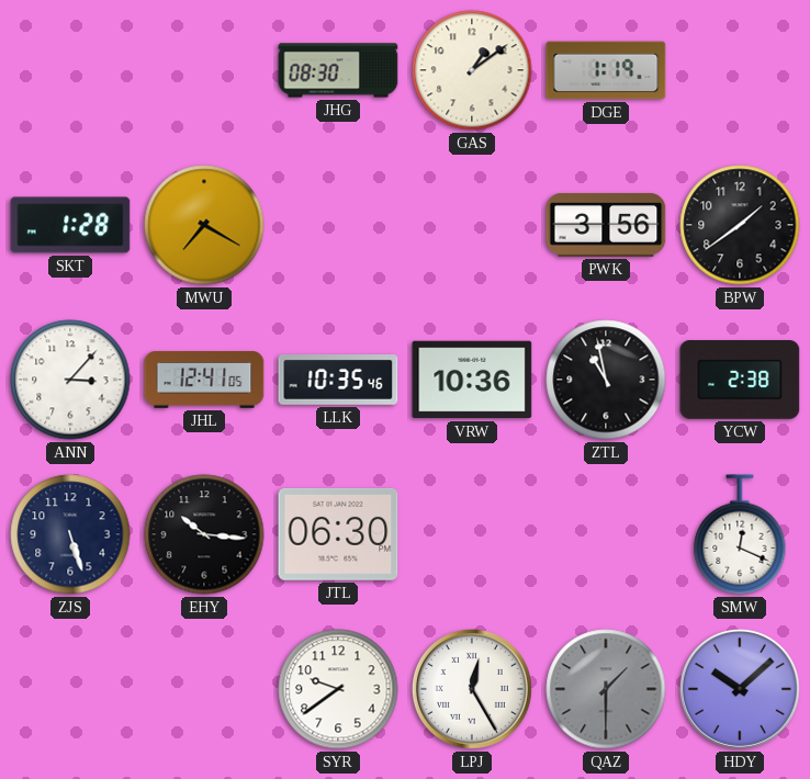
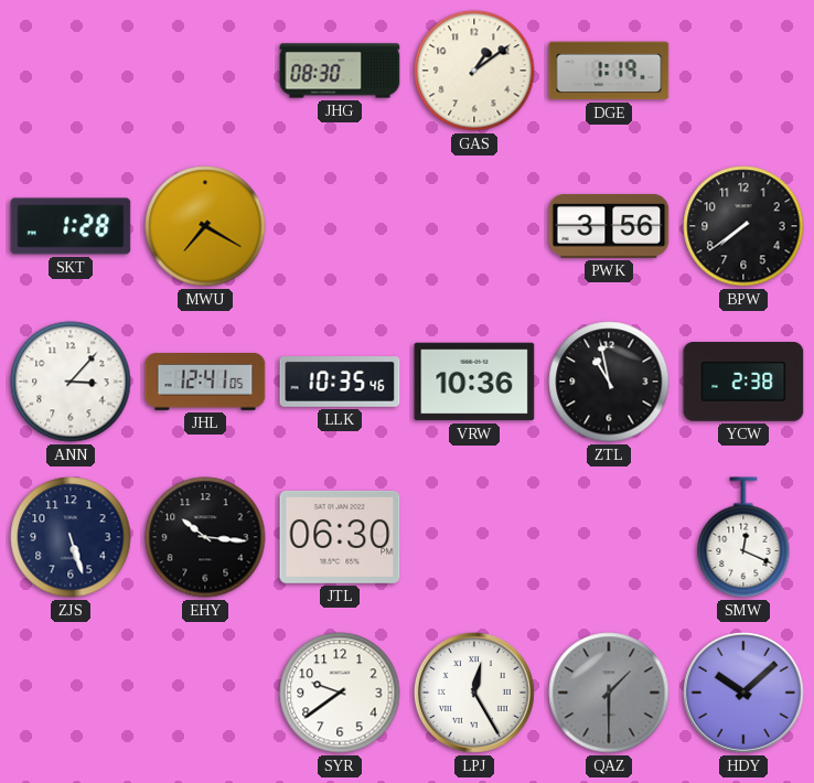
BPW: 1:39 -> 7:39
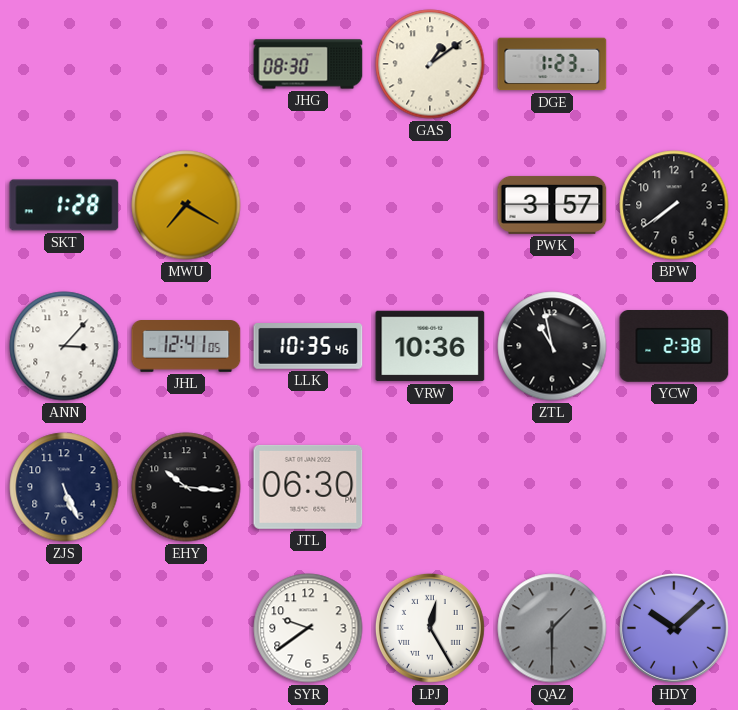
DGE: 1:19 -> 1:23
PWK: 3:56 -> 3:57
ZJS: 5:27 -> 5:26
SMW: 12:19 -> none
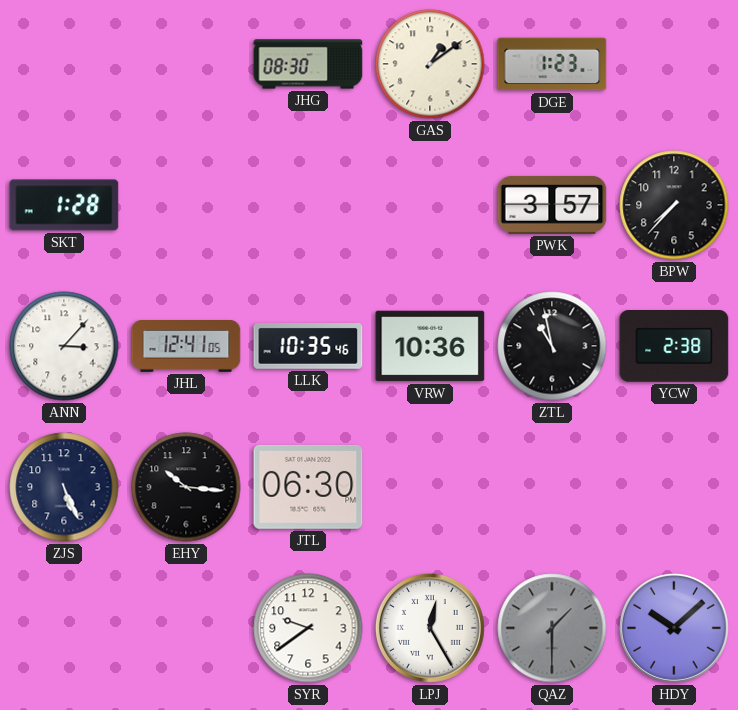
MWU: 7:20 -> none
BPW: 7:39 -> 7:37
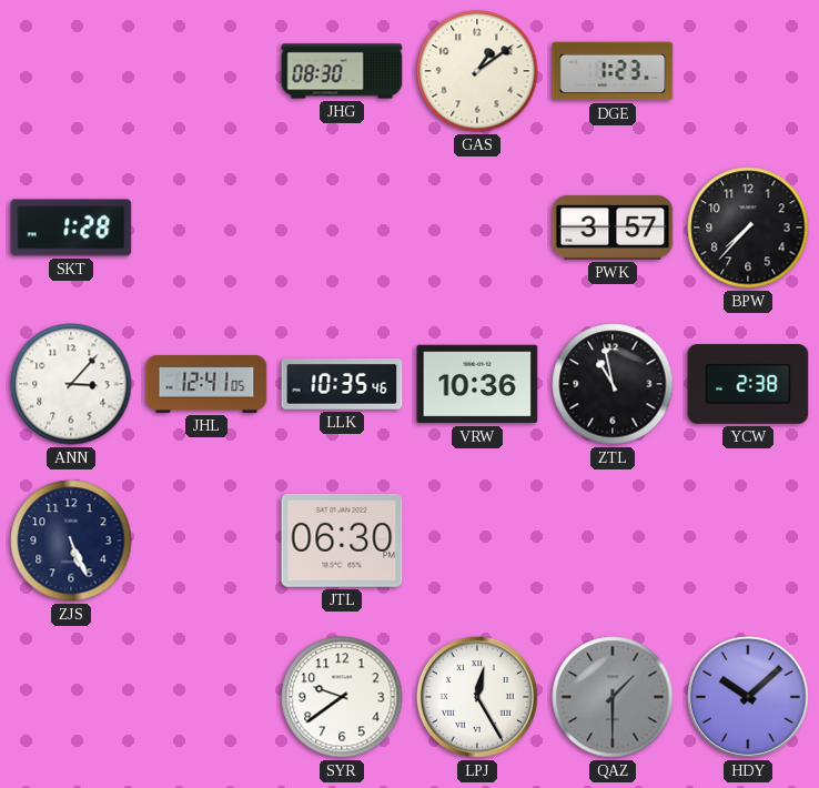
EHY: 10:16 -> none
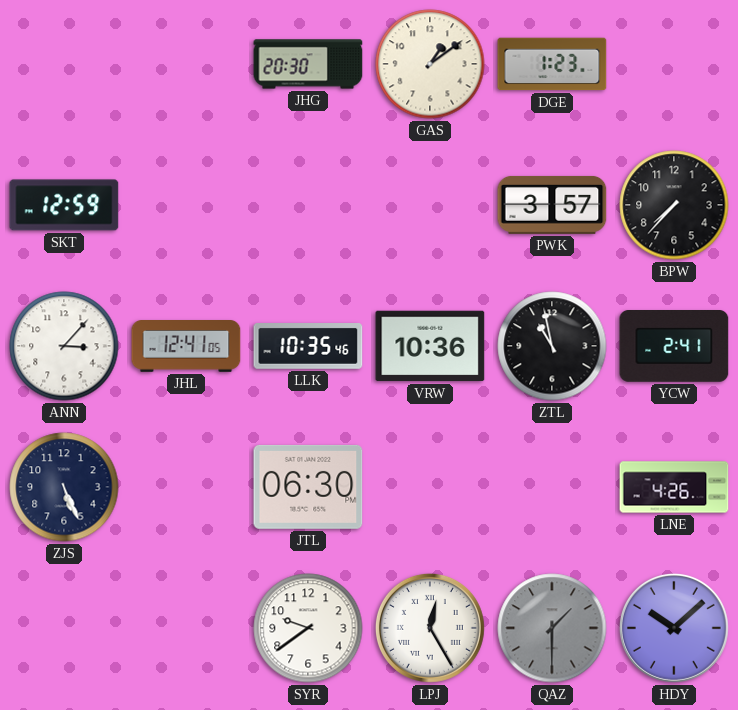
JHG: 08:30 -> 20:30
SKT: 1:28 -> 12:59
YCW: 2:38 -> 2:41
LNE: none -> 4:26
